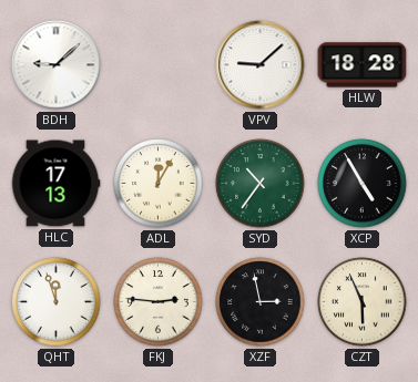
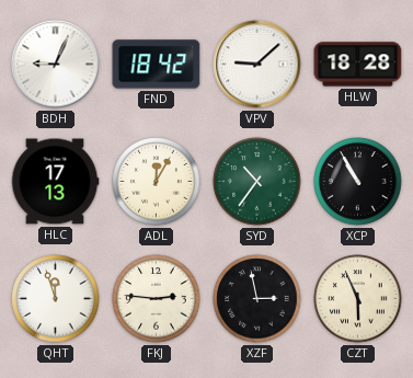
BDH: 9:08 -> 9:04
FND: none -> 18:42
XCP: 4:55 -> 10:55
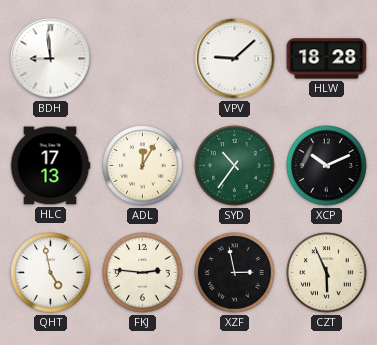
BDH: 9:04 -> 8:59
FND: 18:42 -> none
XCP: 10:55 -> 10:11
QHT: 11:57 -> 4:58
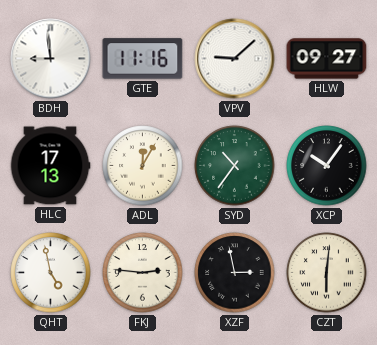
GTE: none -> 11:16
HLW: 18:28 -> 09:27
XCP: 10:11 -> 10:06
CZT: 5:56 -> 6:01
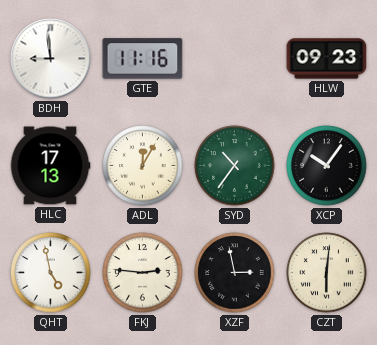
VPV: 9:08 -> none
HLW: 09:27 -> 09:23
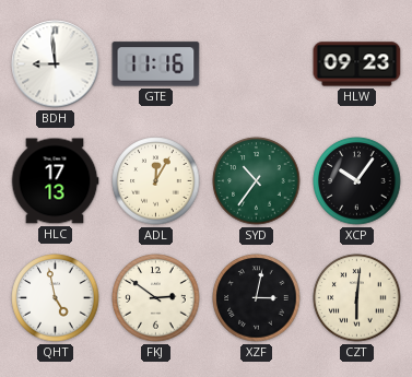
FKJ: 2:46 -> 2:51
XZF: 2:58 -> 3:02
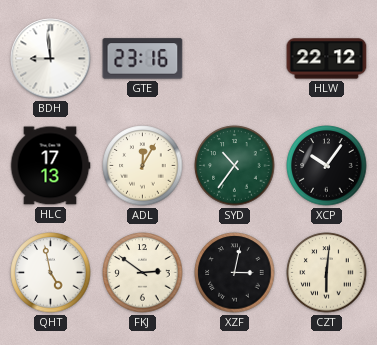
GTE: 11:16 -> 23:16
HLW: 09:23 -> 22:12
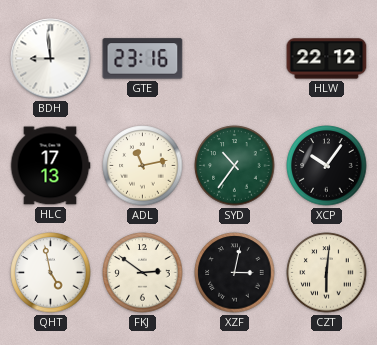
ADL: 12:05 -> 11:13
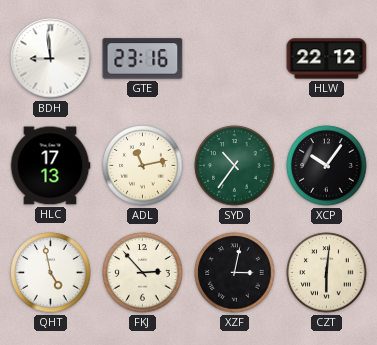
FKJ: 2:51 -> 2:53
